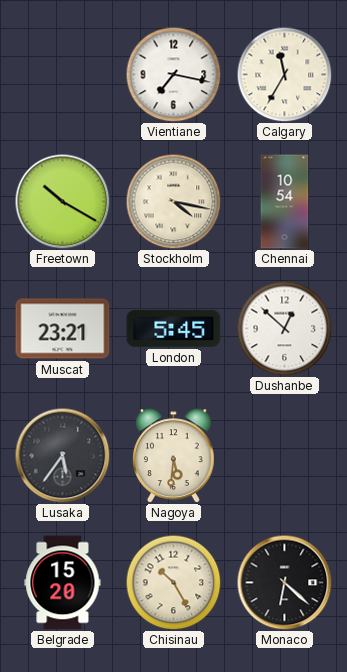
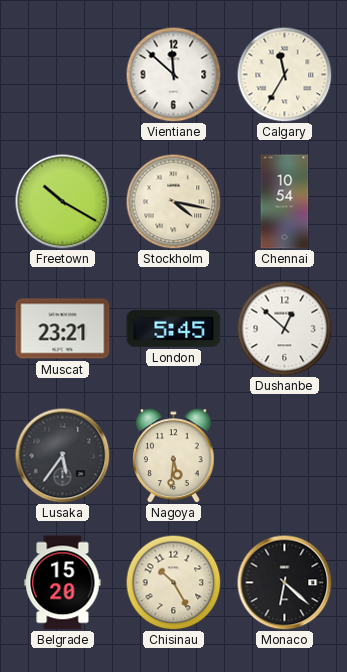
Vientiane: 7:17 -> 11:52
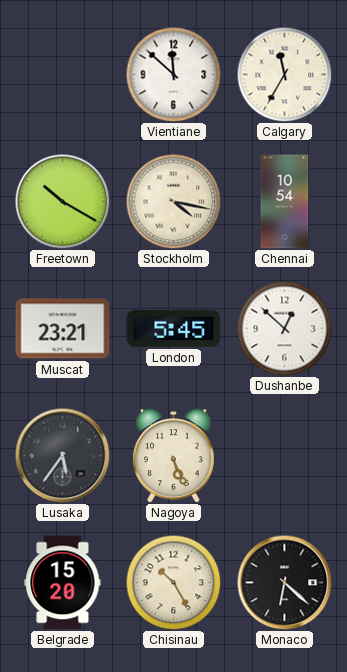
Nagoya: 5:31 -> 5:26
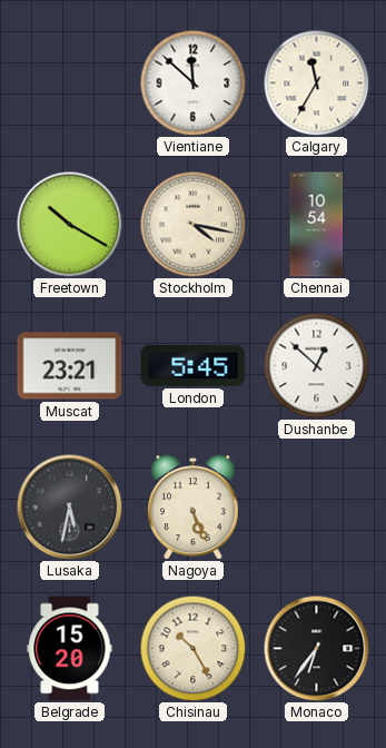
Lusaka: 5:36 -> 5:32
Monaco: 6:22 -> 6:36
